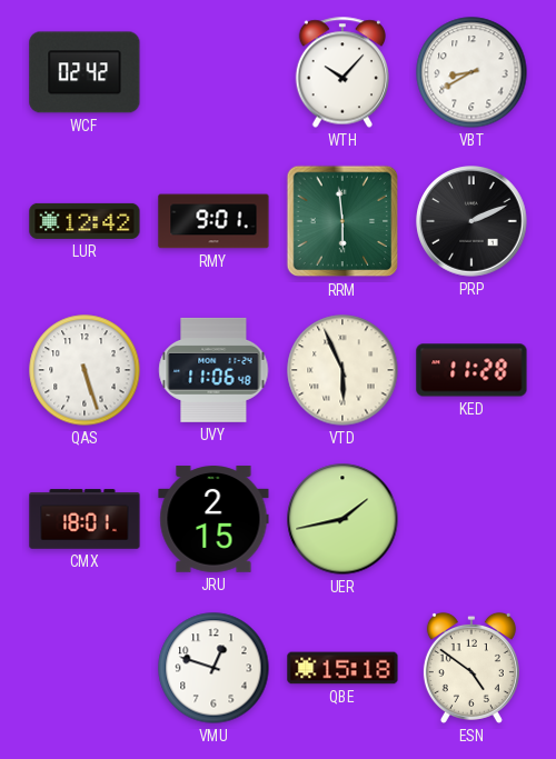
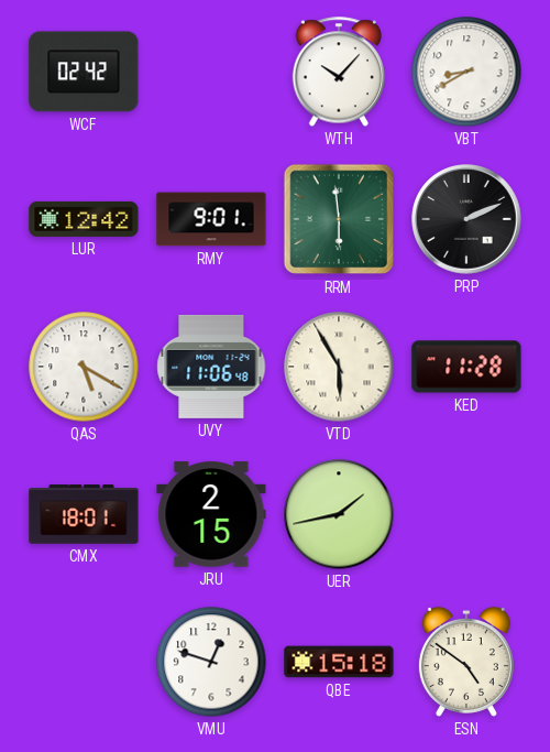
QAS: 5:27 -> 5:20
VTD: 5:56 -> 5:55
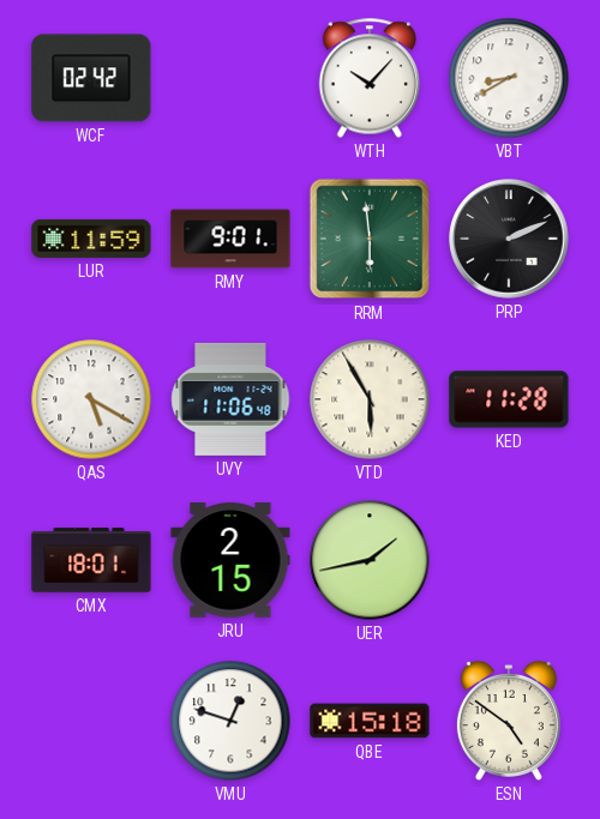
LUR: 12:42 -> 11:59
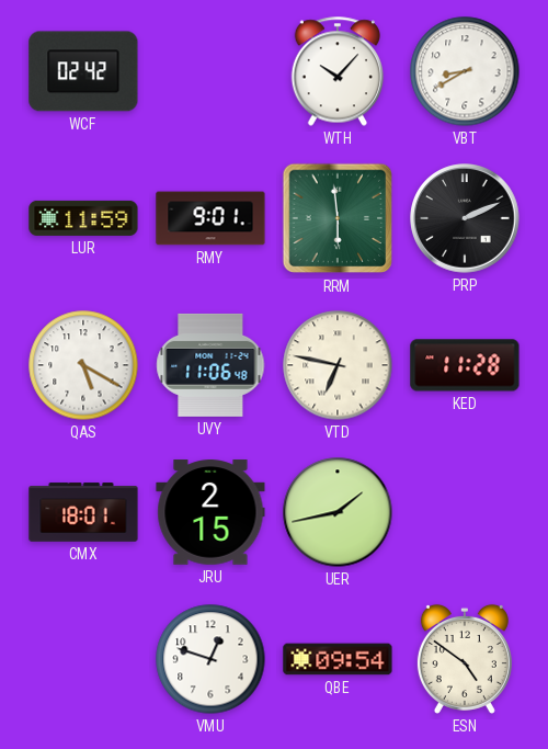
VTD: 5:55 -> 6:47
QBE: 15:18 -> 09:54
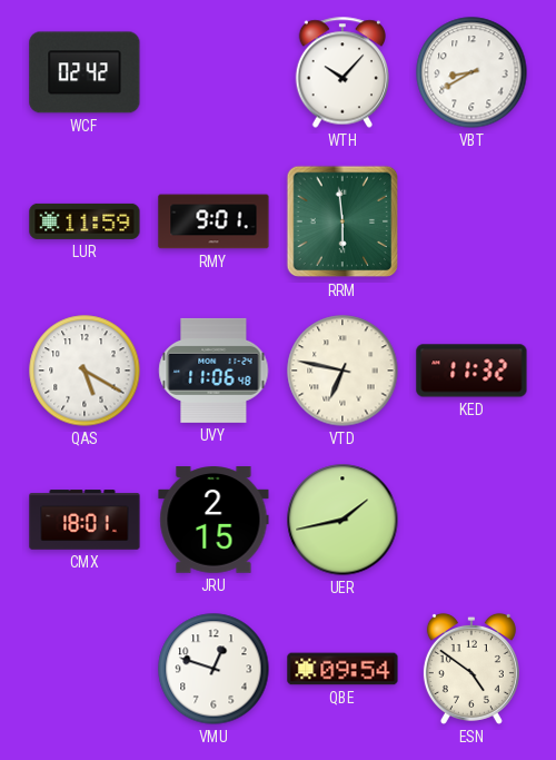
PRP: 2:11 -> none
KED: 11:28 -> 11:32
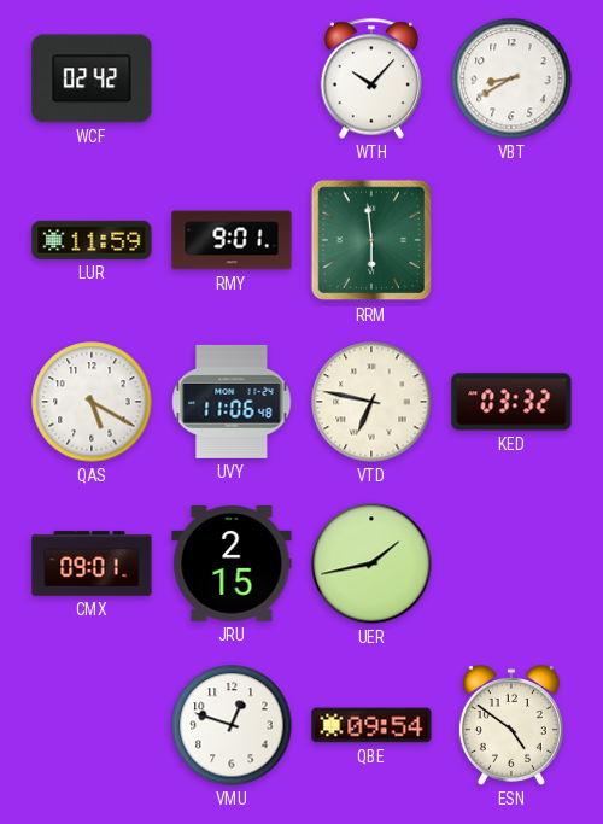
KED: 11:32 -> 03:32
CMX: 18:01 -> 09:01
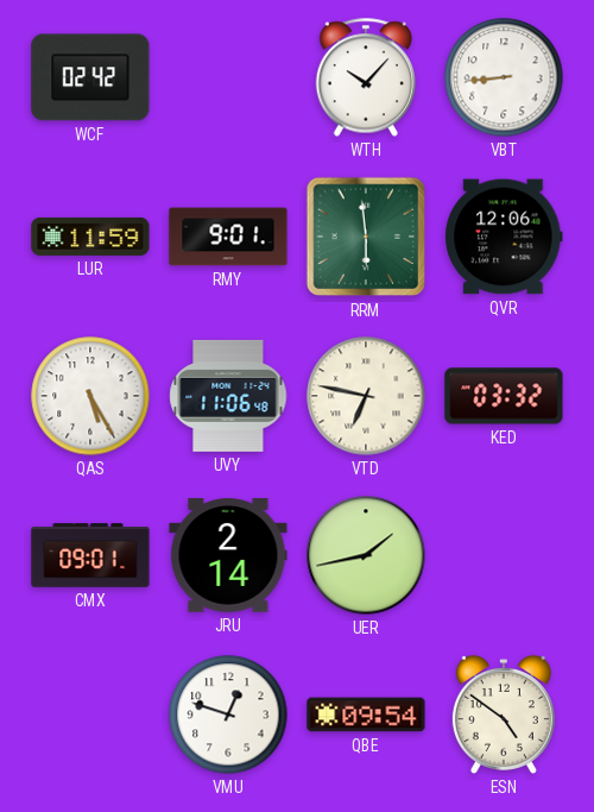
VBT: 8:40 -> 8:44
QVR: none -> 12:06
QAS: 5:20 -> 5:25
JRU: 2:15 -> 2:14
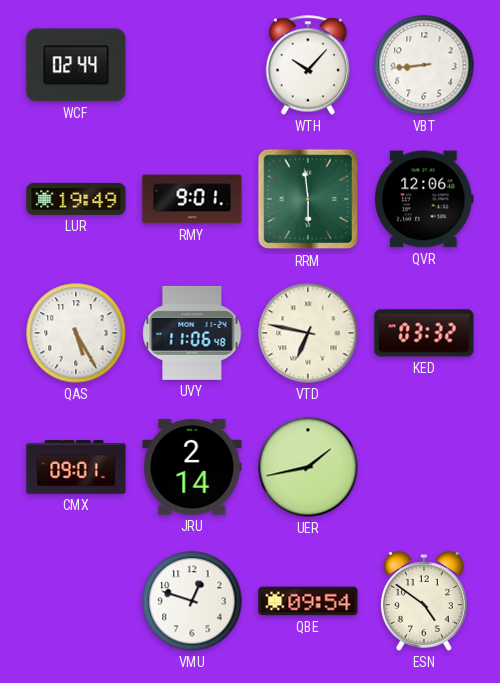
WCF: 02:42 -> 02:44
LUR: 11:59 -> 19:49
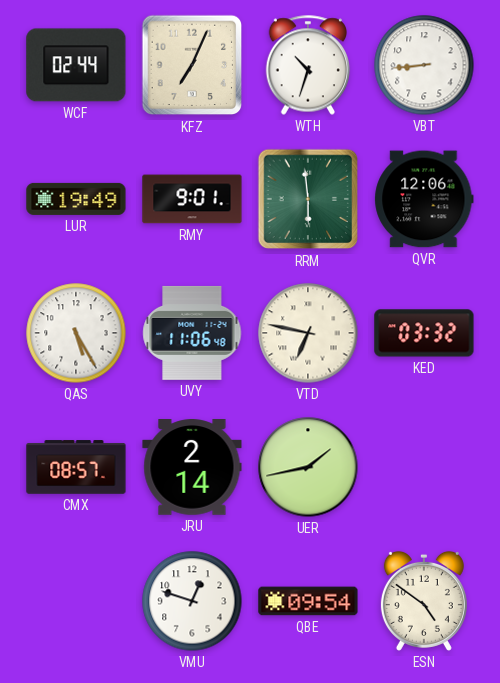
KFZ: none -> 7:04
WTH: 10:07 -> 10:33
CMX: 09:01 -> 08:57
